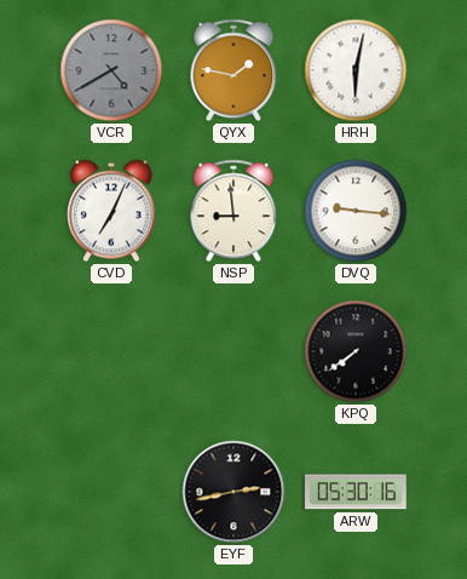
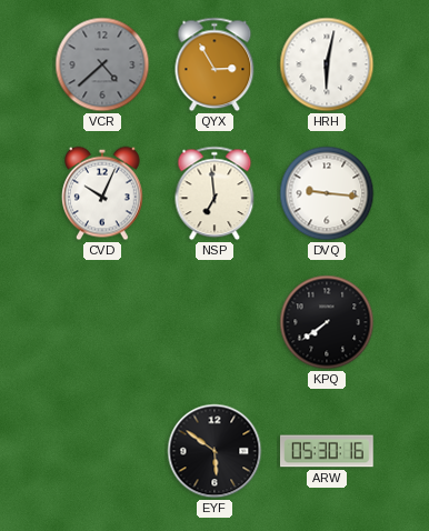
VCR: 4:40 -> 4:38
QYX: 1:47 -> 2:55
CVD: 7:04 -> 10:04
NSP: 8:59 -> 6:59
EYF: 2:43 -> 5:51
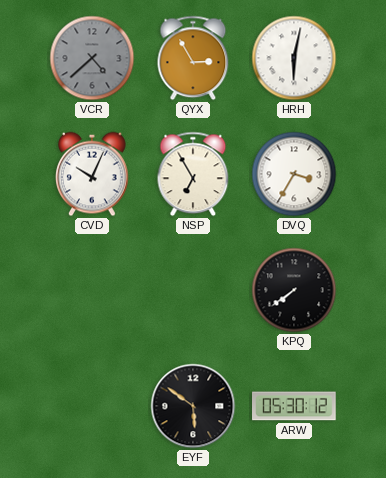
NSP: 6:59 -> 6:55
DVQ: 9:16 -> 3:35
ARW: 05:30:16 -> 05:30:12
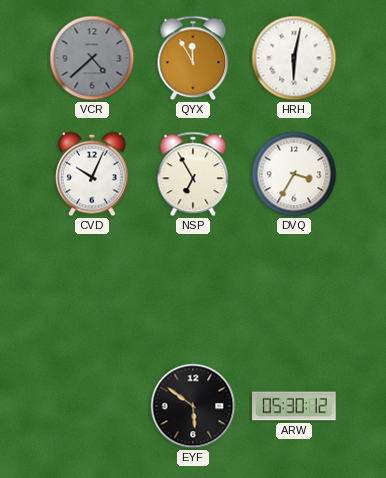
QYX: 2:55 -> 11:55
KPQ: 7:39 -> none
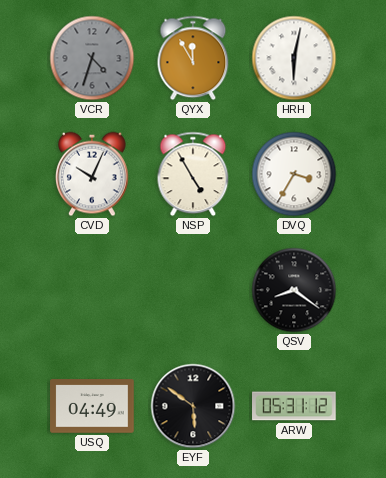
VCR: 4:38 -> 4:33
NSP: 6:55 -> 4:55
QSV: none -> 8:21
USQ: none -> 04:49
ARW: 05:30 -> 05:31
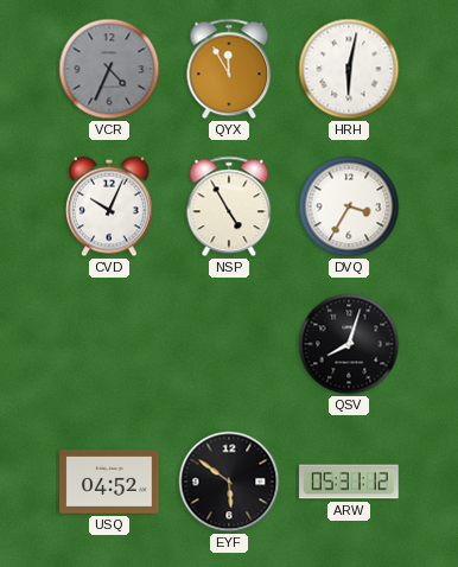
VCR: 4:33 -> 4:34
QSV: 8:21 -> 8:03
USQ: 04:49 -> 04:52
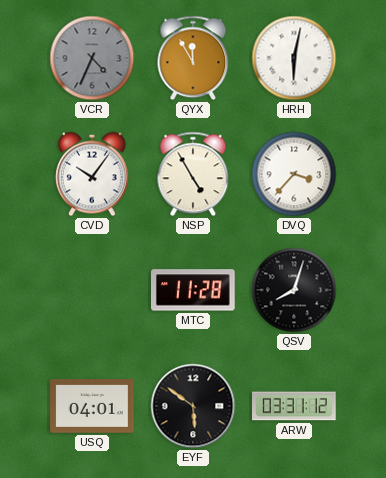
CVD: 10:04 -> 10:06
DVQ: 3:35 -> 3:37
MTC: none -> 11:28
USQ: 04:52 -> 04:01
ARW: 05:31 -> 03:31
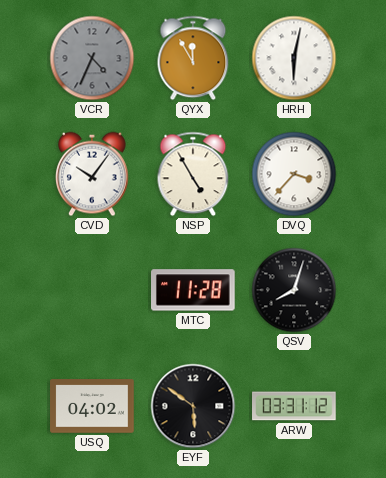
USQ: 04:01 -> 04:02
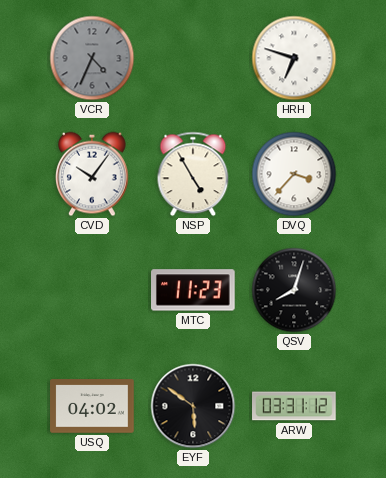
QYX: 11:55 -> none
HRH: 6:02 -> 6:48
MTC: 11:28 -> 11:23
